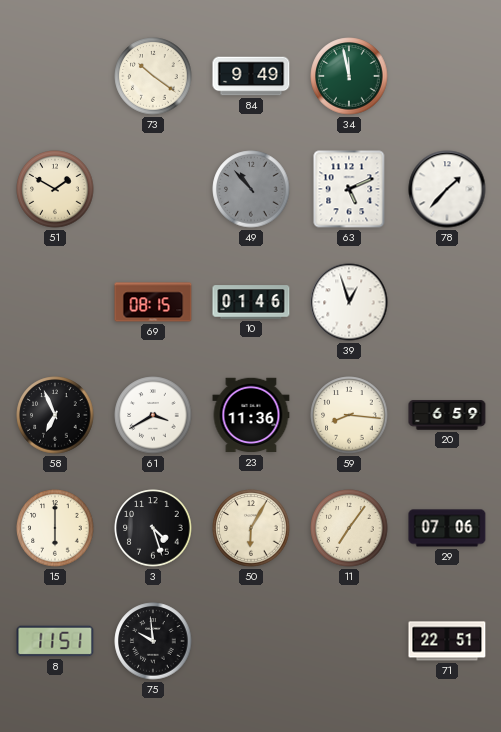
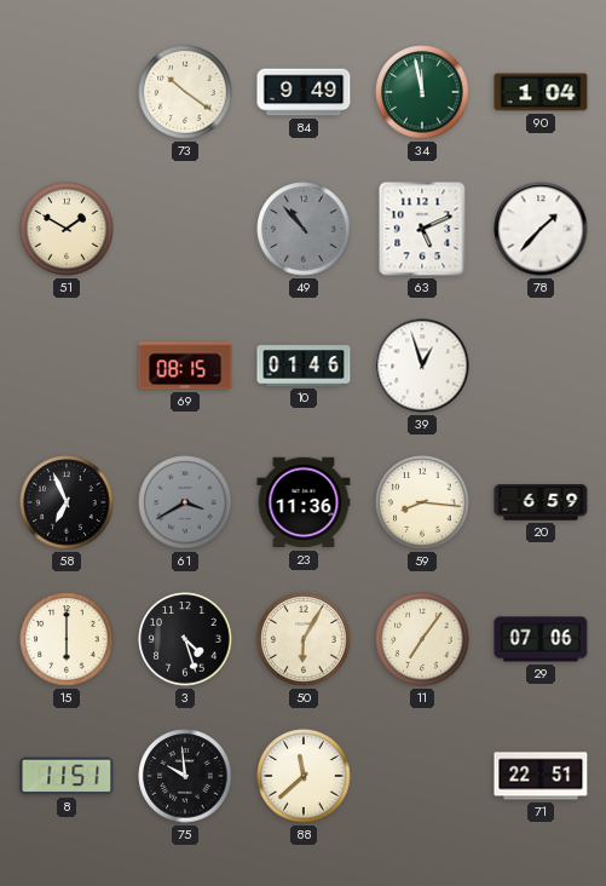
90: none -> 1:04
61 dial: white -> grey
88: none -> 11:38
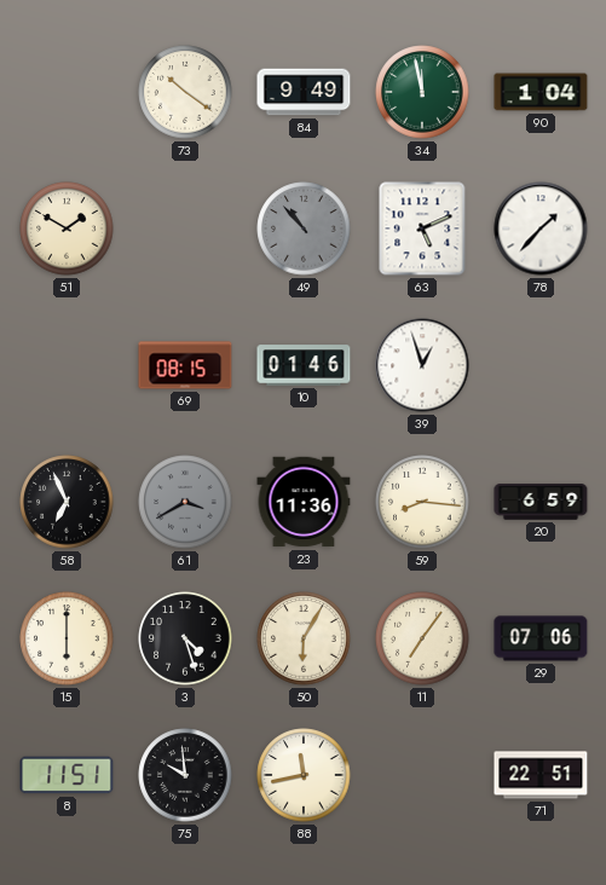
88: 11:38 -> 11:43
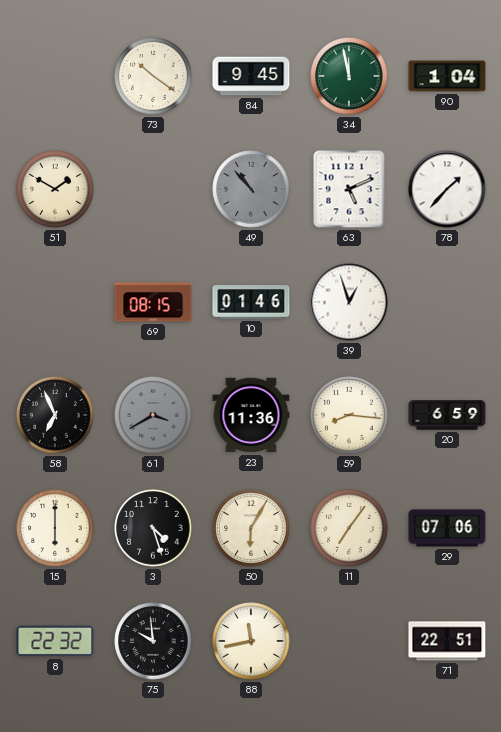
84: 9:49 -> 9:45
8: 11:51 -> 22:32
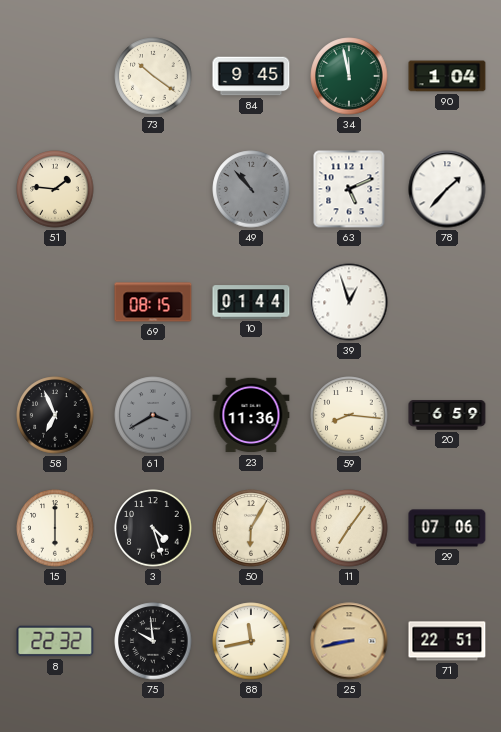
51: 1:50 -> 1:46
10: 01:46 -> 01:44
25: none -> 8:43
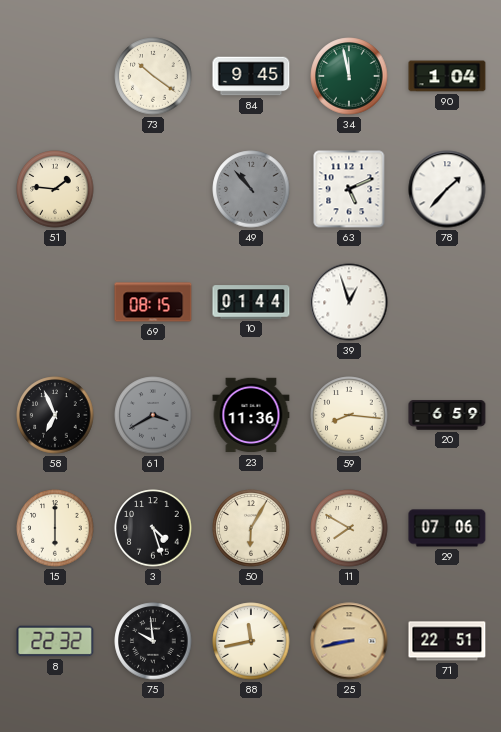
11: 7:06 -> 7:50
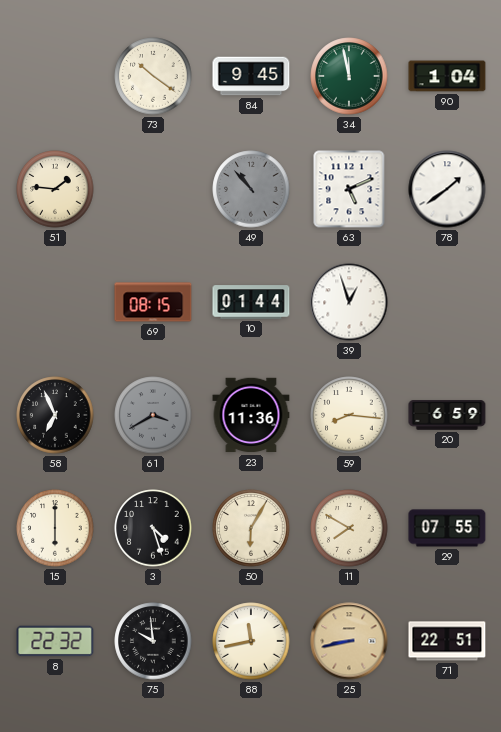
78: 1:37 -> 1:39
29: 07:06 -> 07:55
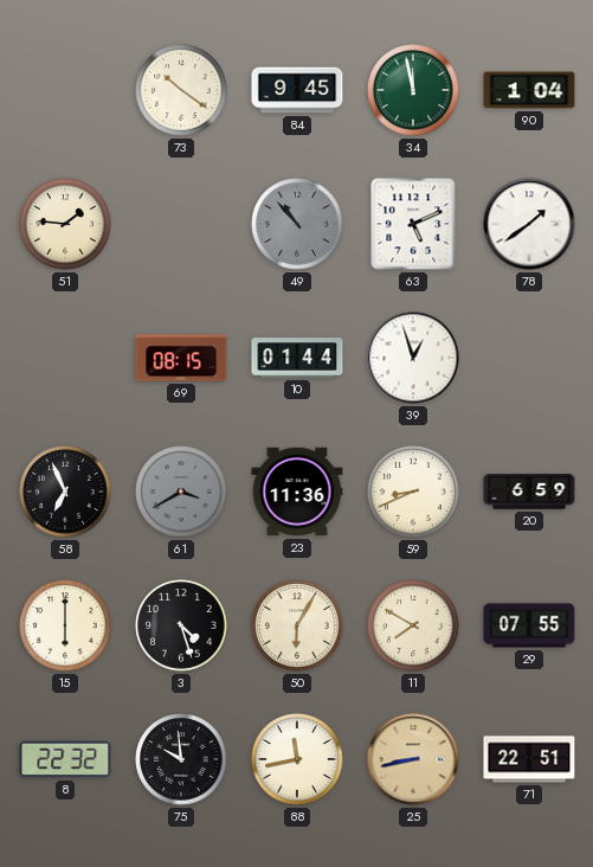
59: 8:16 -> 8:41
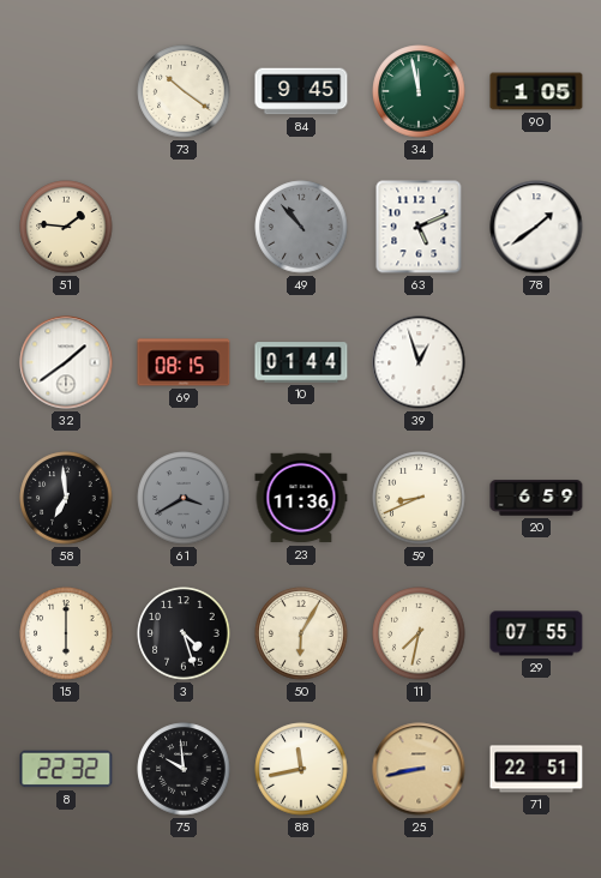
90: 1:04 -> 1:05
32: none -> 1:39
58: 6:56 -> 6:59
11: 7:50 -> 7:32
